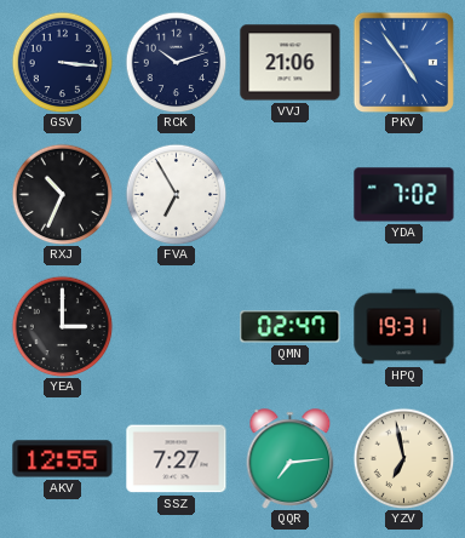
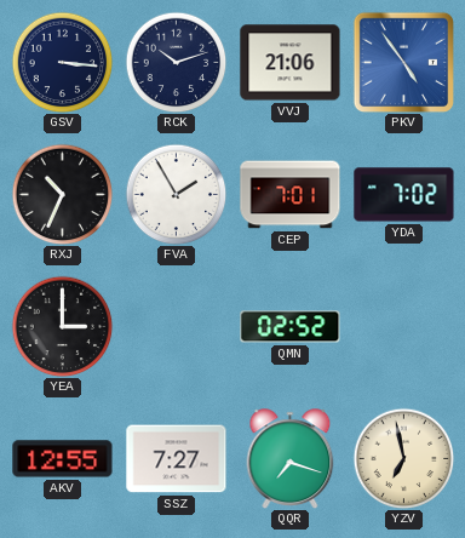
FVA: 6:55 -> 1:55
CEP: none -> 7:01
QMN: 02:47 -> 02:52
HPQ: 19:31 -> none
QQR: 7:14 -> 7:18
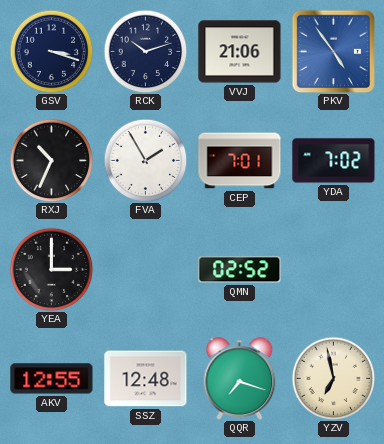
GSV: 3:16 -> 3:18
SSZ: 7:27 -> 12:48
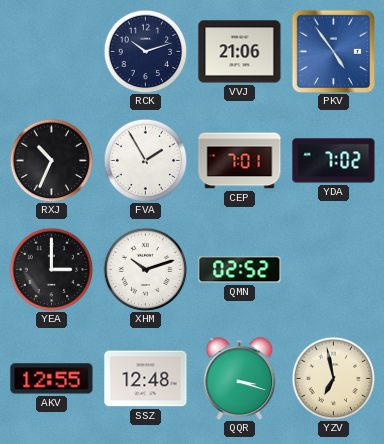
GSV: 3:18 -> none
XHM: none -> 10:12
QQR: 7:18 -> 3:18
